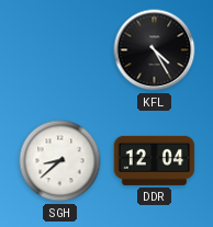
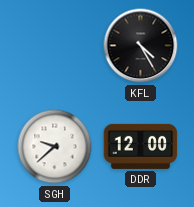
SGH: 8:38 -> 9:38
DDR: 12:04 -> 12:00
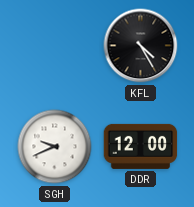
SGH: 9:38 -> 9:41
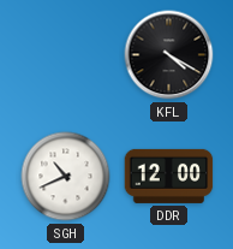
KFL: 4:25 -> 4:20
SGH: 9:41 -> 10:41
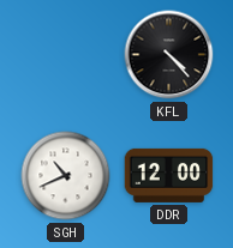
KFL: 4:20 -> 4:23
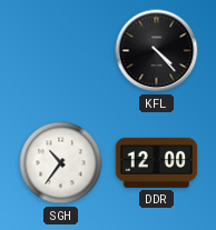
SGH: 10:41 -> 10:36
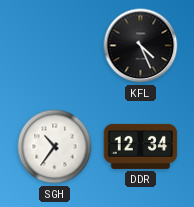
KFL: 4:23 -> 4:26
DDR: 12:00 -> 12:34
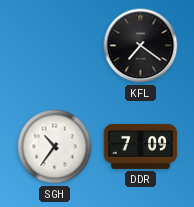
KFL: 4:26 -> 7:21
DDR: 12:34 -> 7:09
